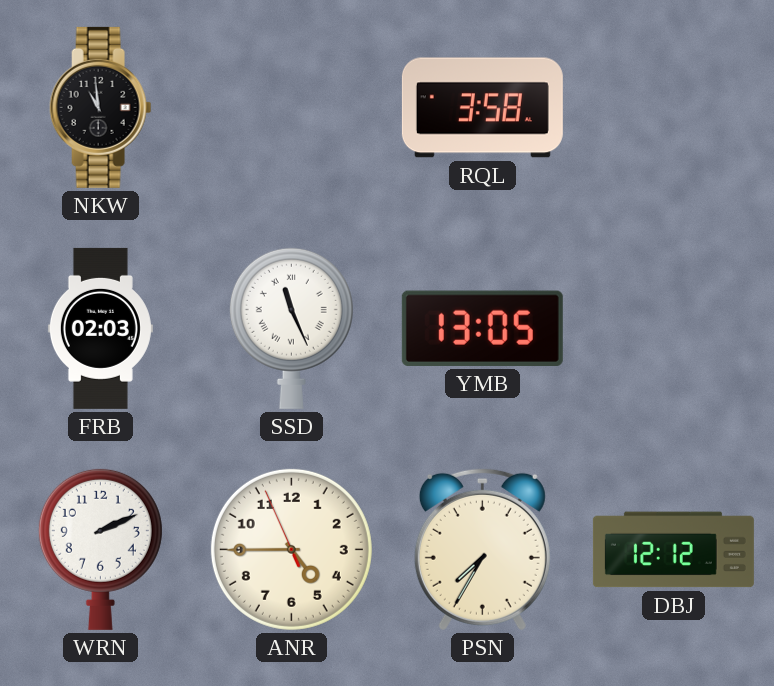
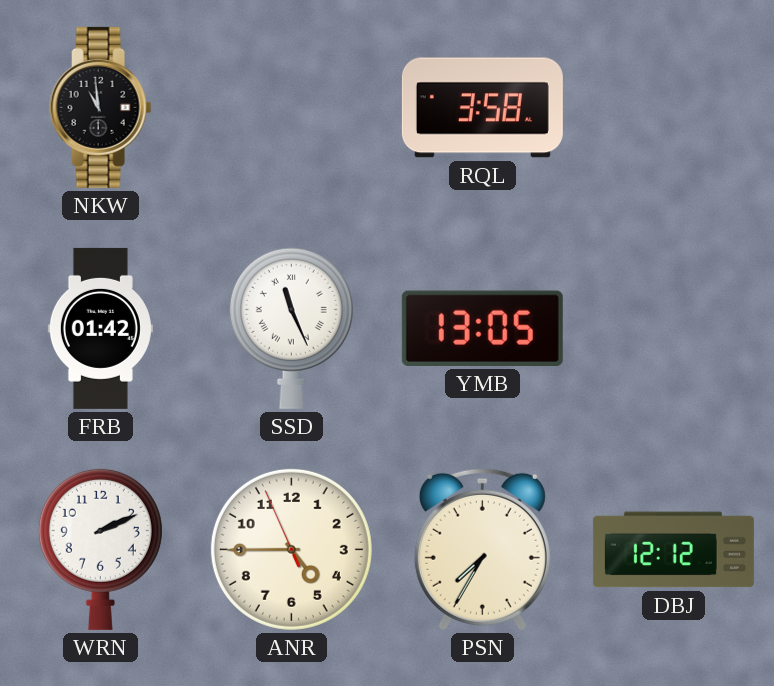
FRB: 02:03 -> 01:42
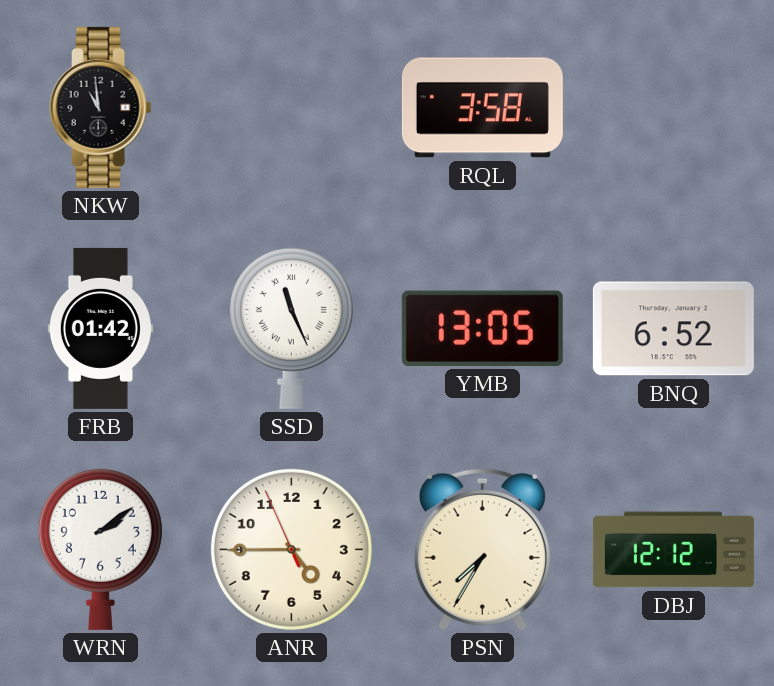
BNQ: none -> 6:52
WRN: 2:11 -> 2:09
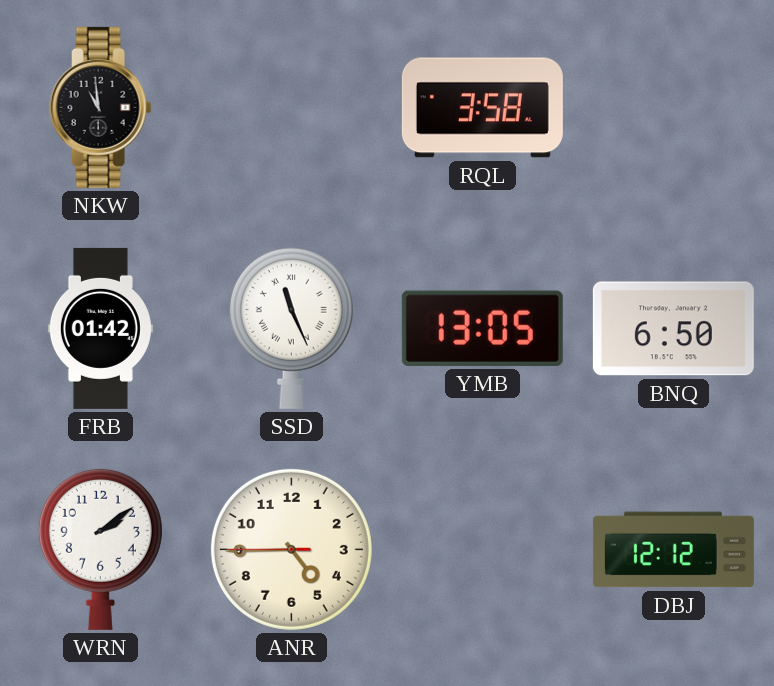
BNQ: 6:52 -> 6:50
ANR: 4:44:56 -> 4:44:45
PSN: 7:35 -> none
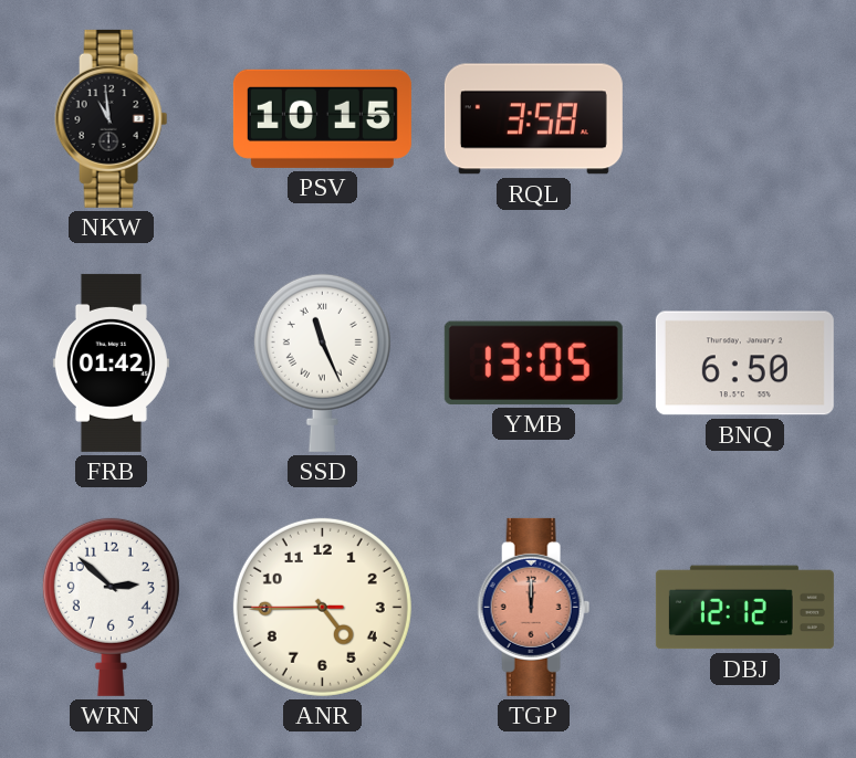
PSV: none -> 10:15
WRN: 2:09 -> 2:52
TGP: none -> 12:00
